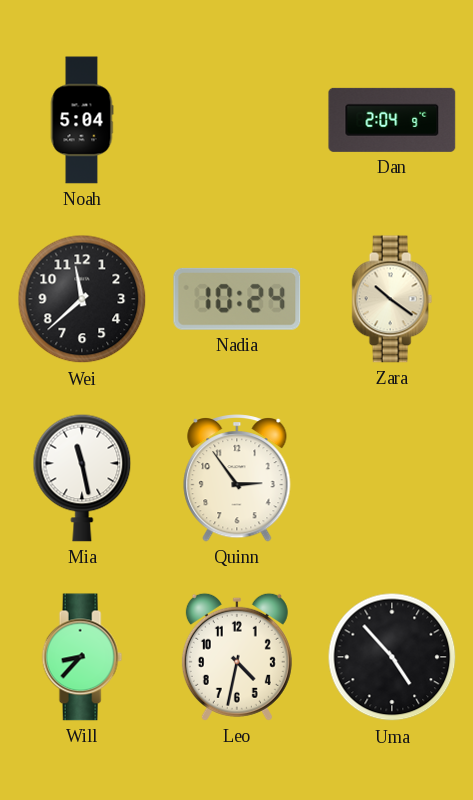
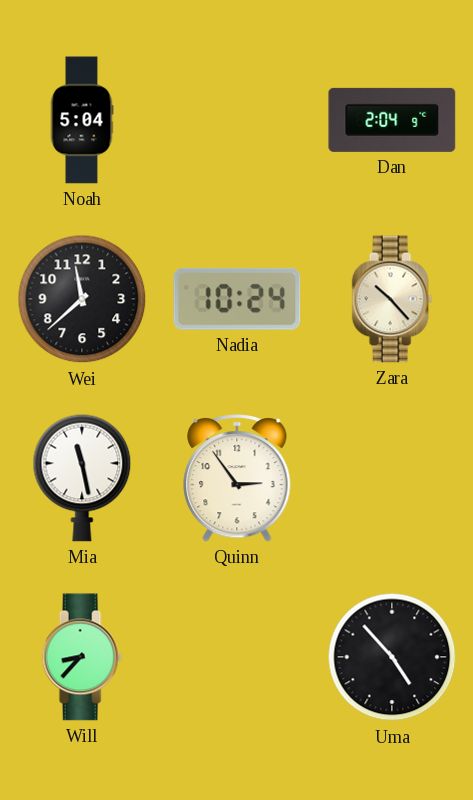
Zara: 10:21 -> 10:23
Leo: 4:32 -> none
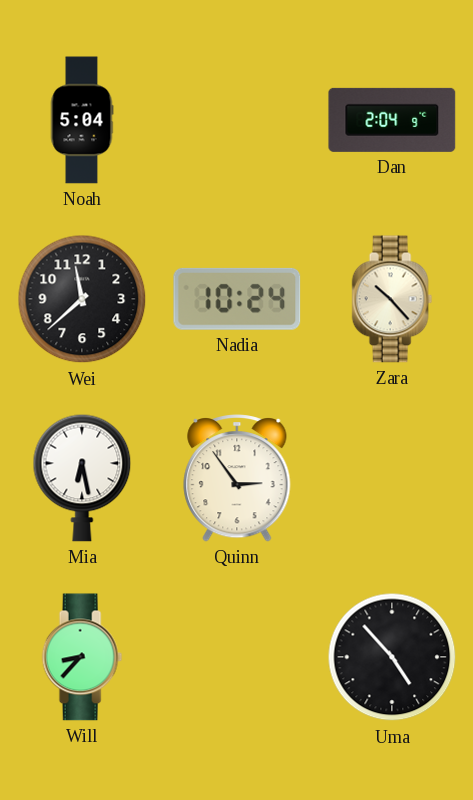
Mia: 11:28 -> 6:28
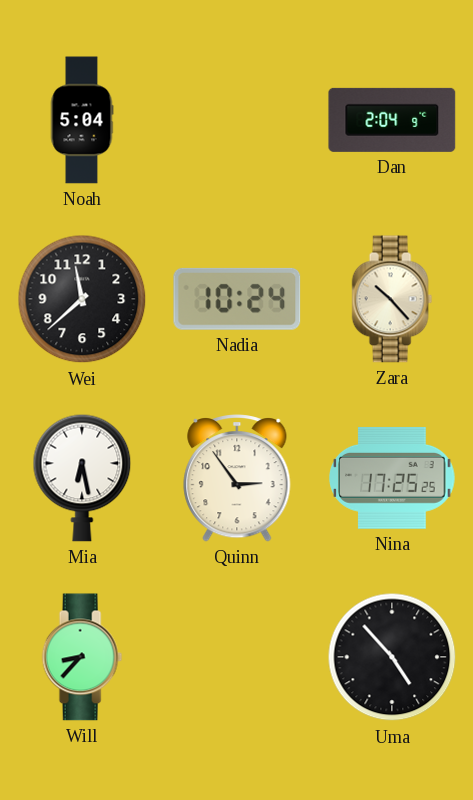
Nina: none -> 17:25
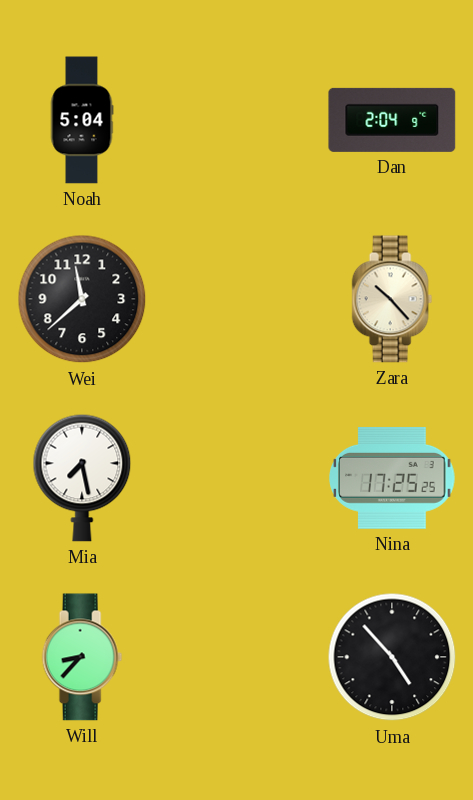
Nadia: 10:24 -> none
Mia: 6:28 -> 7:28
Quinn: 2:54 -> none
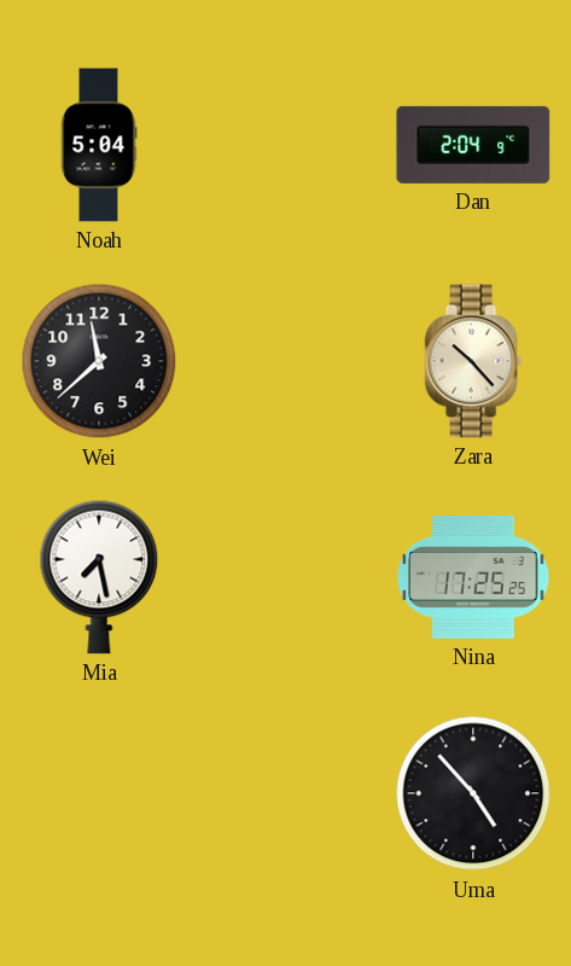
Will: 8:37 -> none
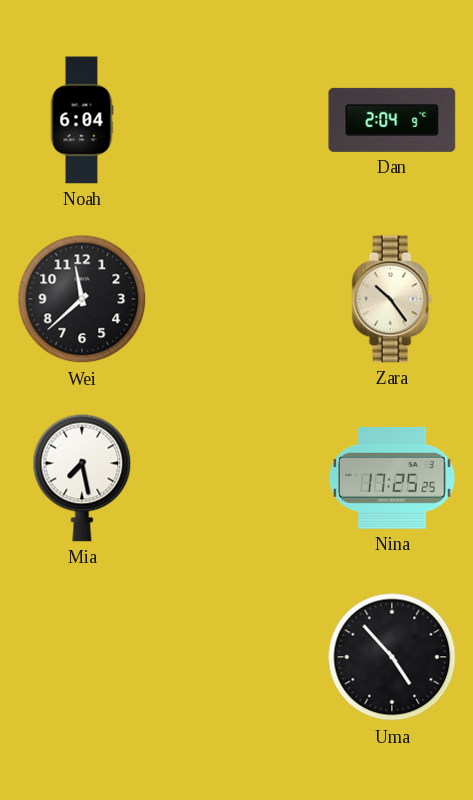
Noah: 5:04 -> 6:04
Zara: 10:23 -> 10:24
